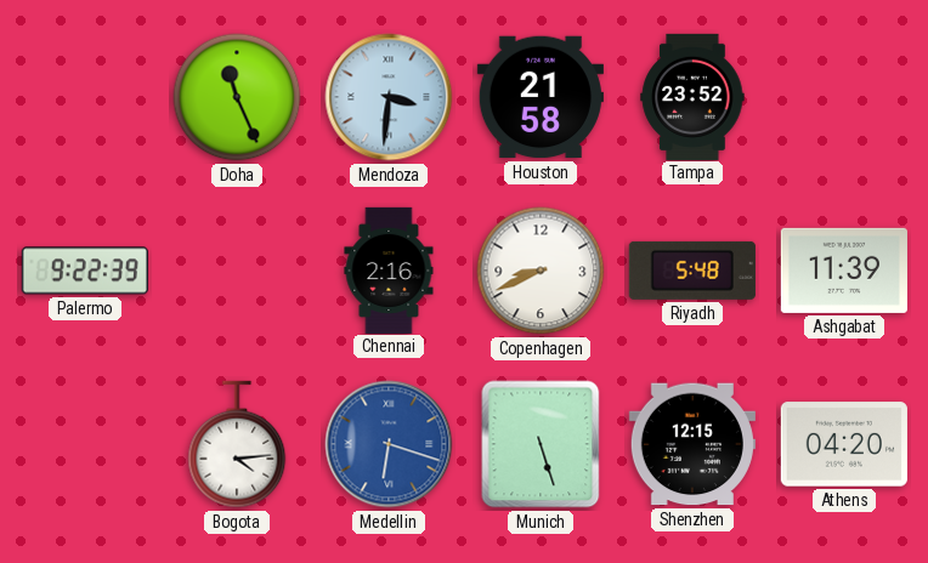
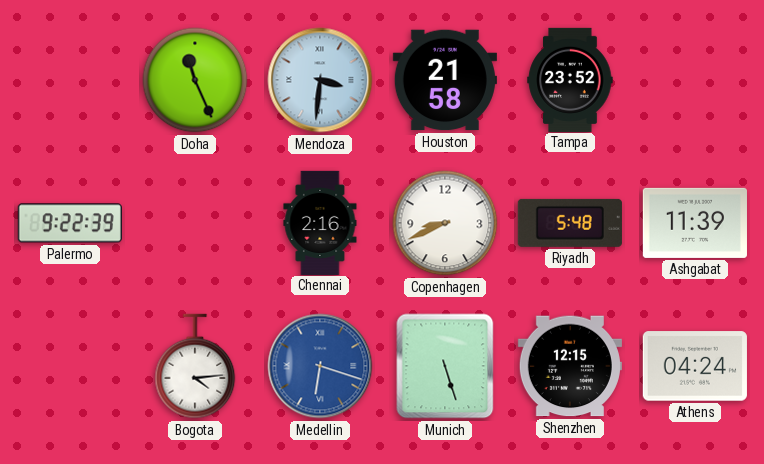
Athens: 04:20 -> 04:24
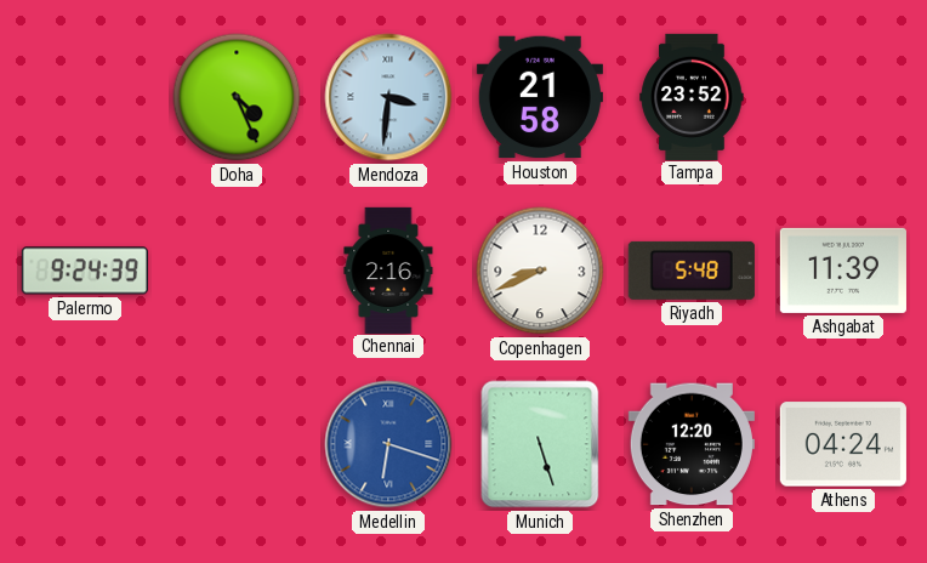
Doha: 11:26 -> 4:26
Palermo: 9:22 -> 9:24
Bogota: 4:14 -> none
Shenzhen: 12:15 -> 12:20
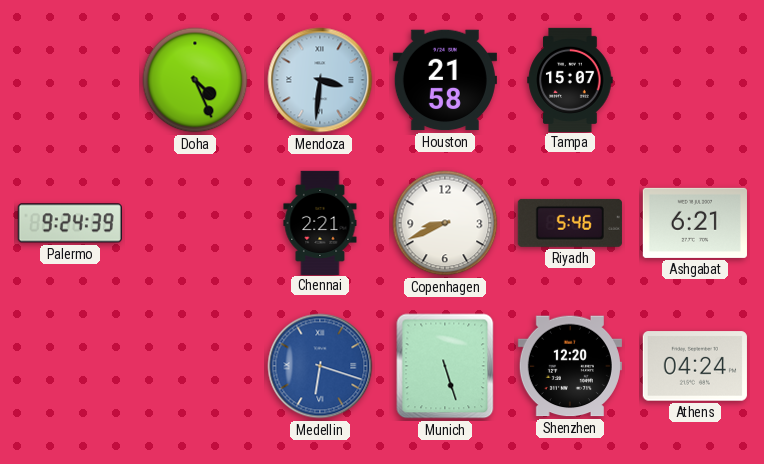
Tampa: 23:52 -> 15:07
Chennai: 2:16 -> 2:21
Riyadh: 5:48 -> 5:46
Ashgabat: 11:39 -> 6:21
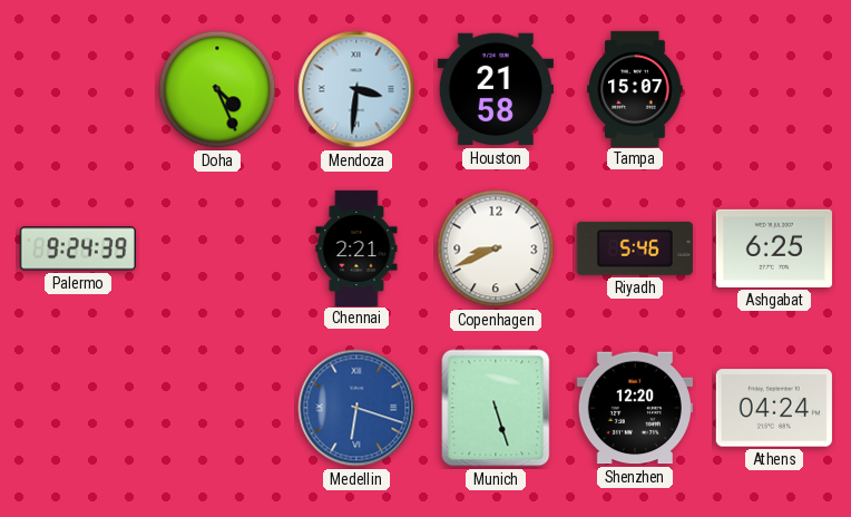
Ashgabat: 6:21 -> 6:25
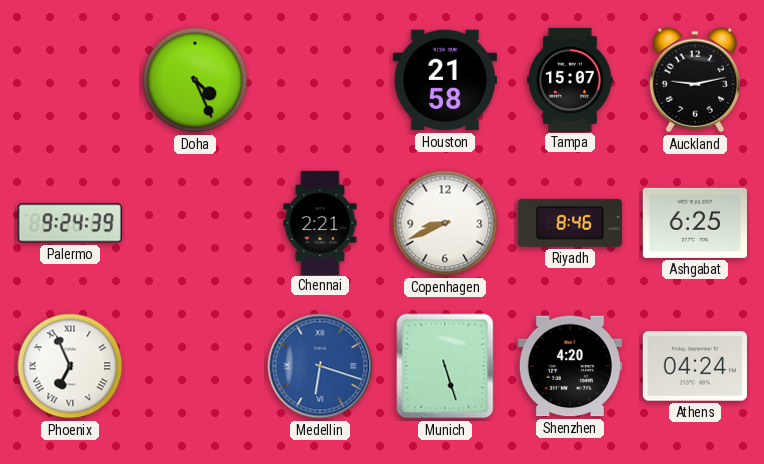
Mendoza: 3:31 -> none
Auckland: none -> 9:13
Riyadh: 5:46 -> 8:46
Phoenix: none -> 6:56
Shenzhen: 12:20 -> 4:20
